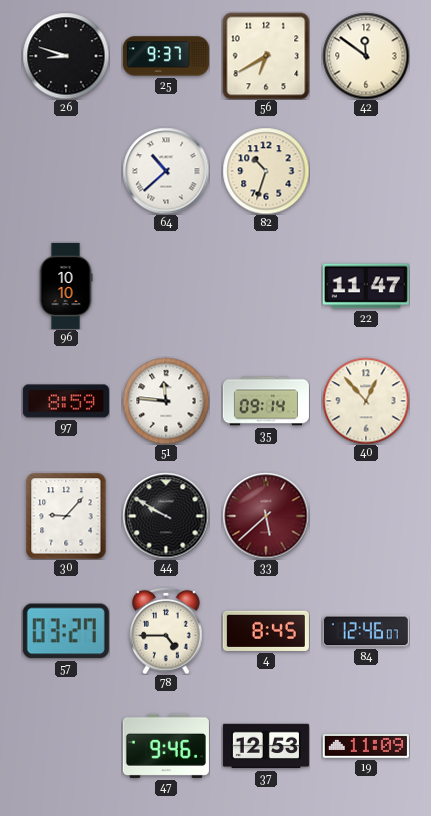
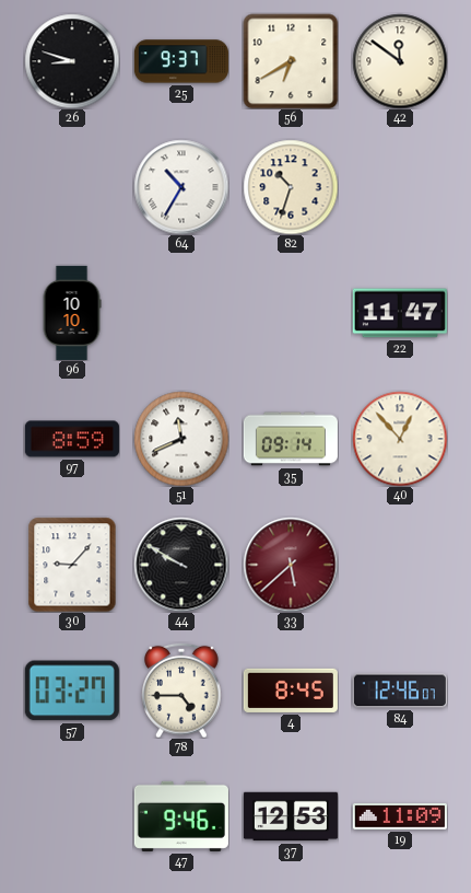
64: 10:38 -> 10:35
51: 11:46 -> 11:41
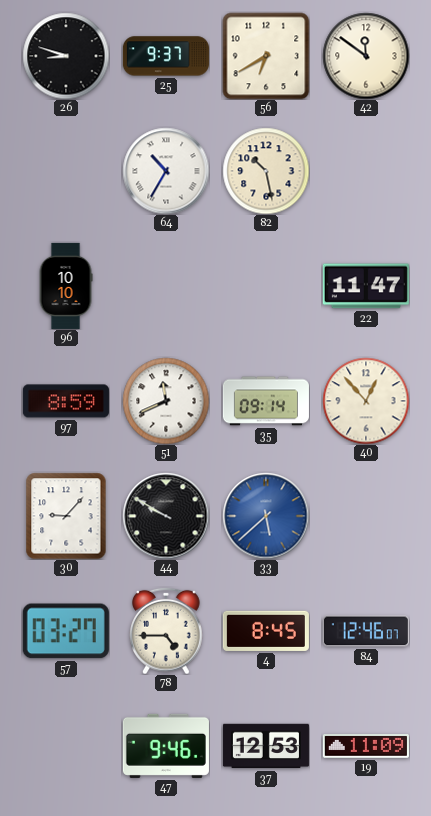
82: 10:33 -> 10:28
33 dial: burgundy -> blue
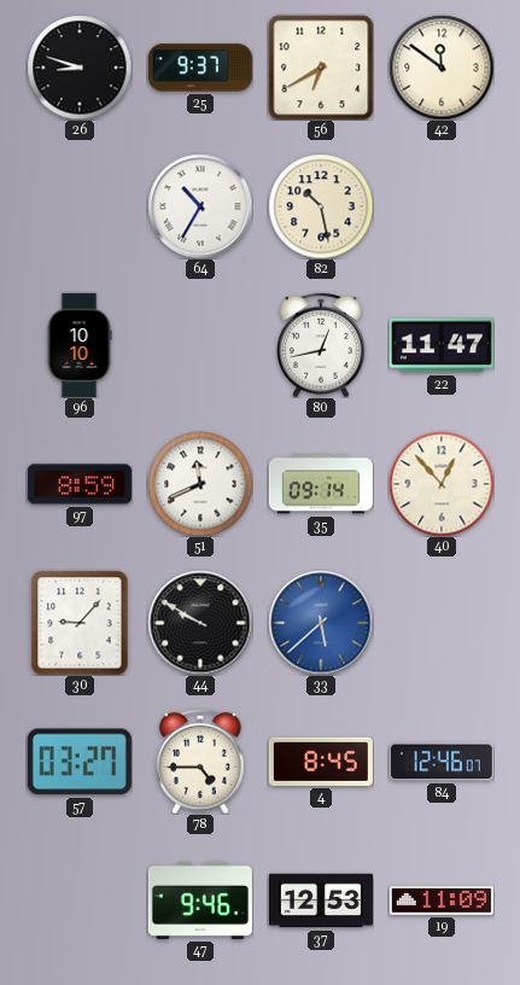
80: none -> 12:43
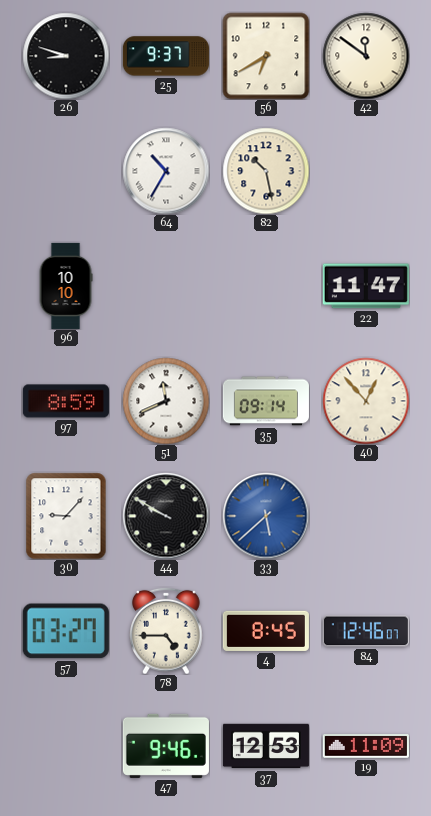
80: 12:43 -> none
